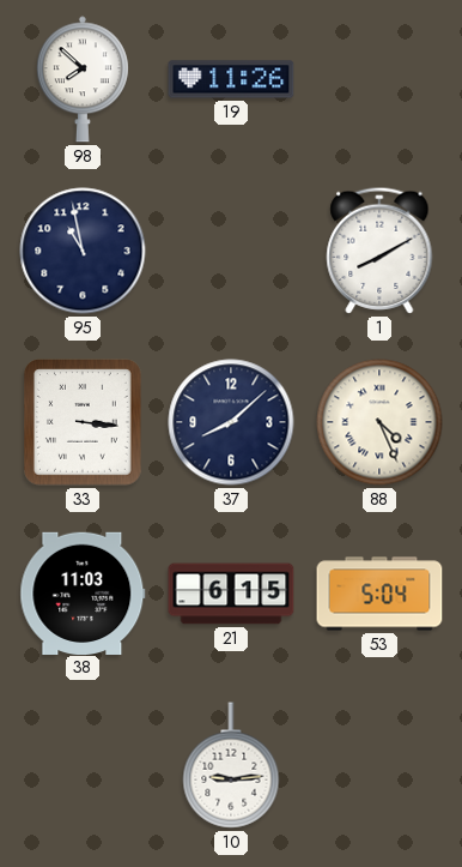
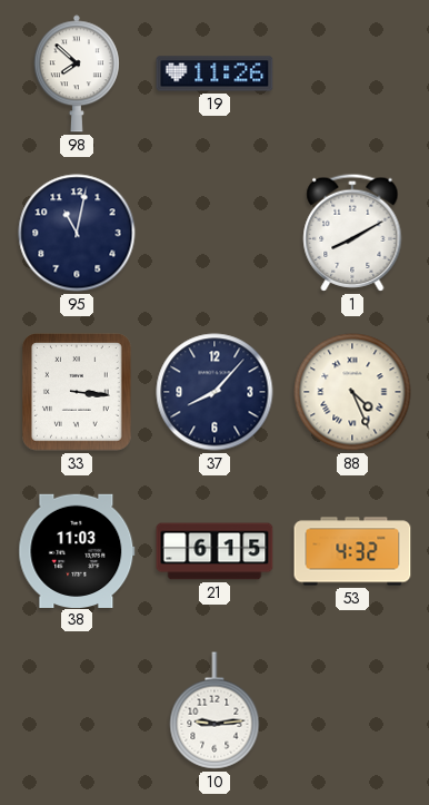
95: 10:58 -> 11:02
37: 8:08 -> 8:07
53: 5:04 -> 4:32
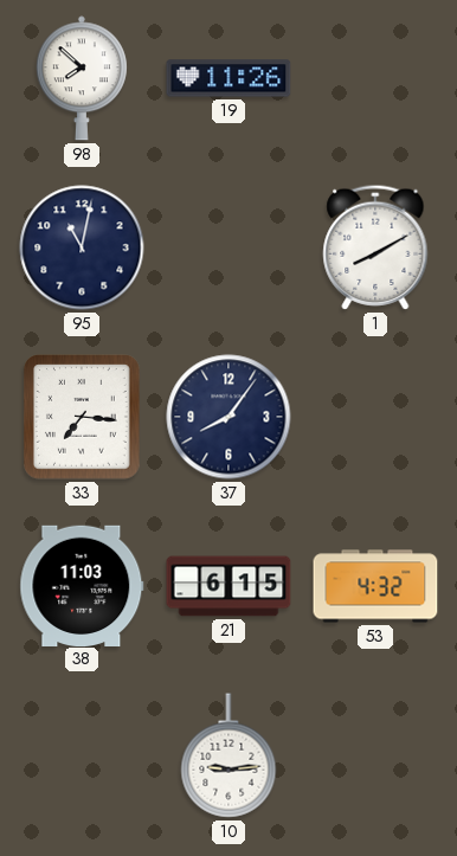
33: 3:16 -> 7:16
37: 8:07 -> 8:06
88: 4:26 -> none
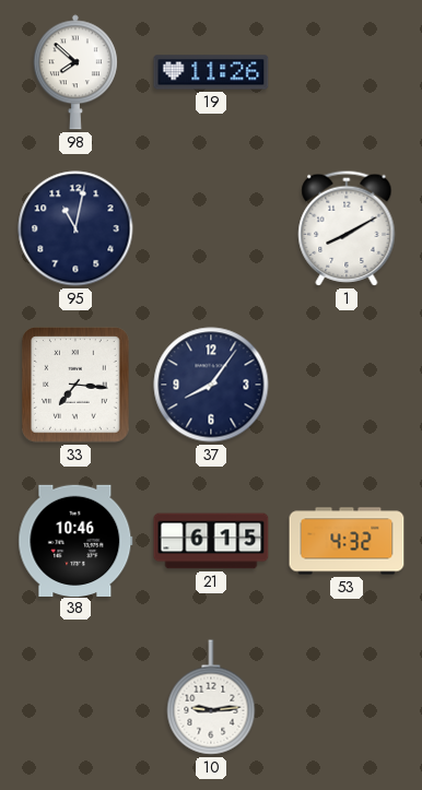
38: 11:03 -> 10:46
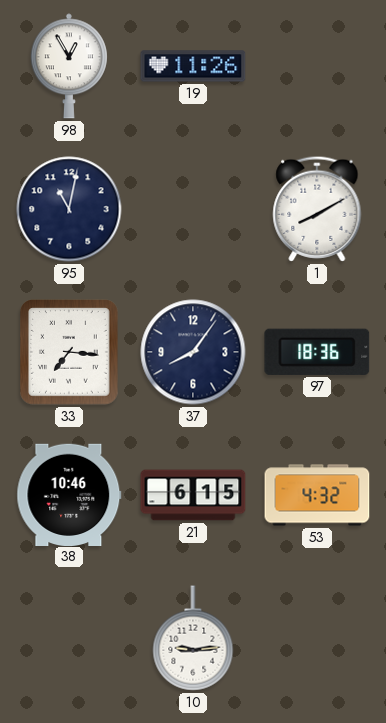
98: 7:52 -> 12:55
97: none -> 18:36
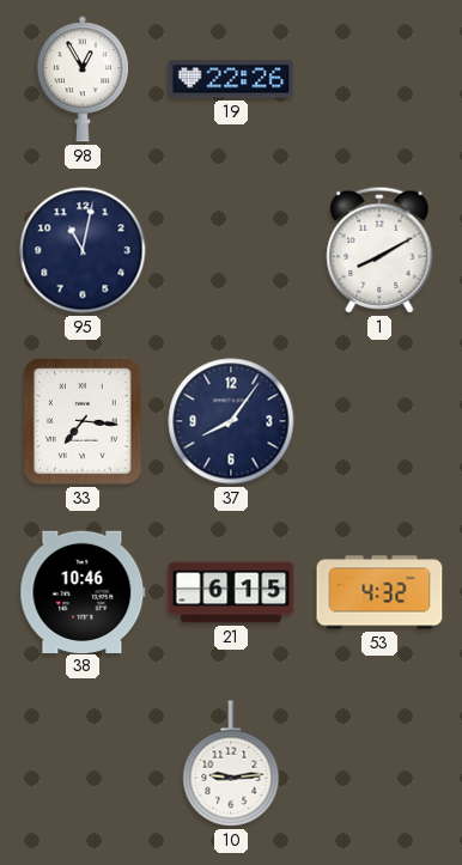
19: 11:26 -> 22:26
97: 18:36 -> none
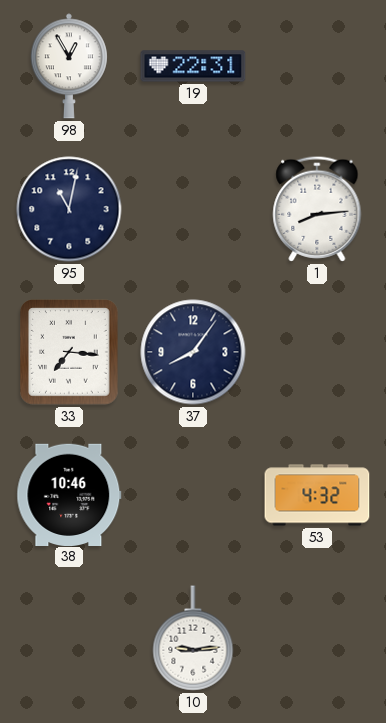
19: 22:26 -> 22:31
1: 8:10 -> 8:14
21: 6:15 -> none
